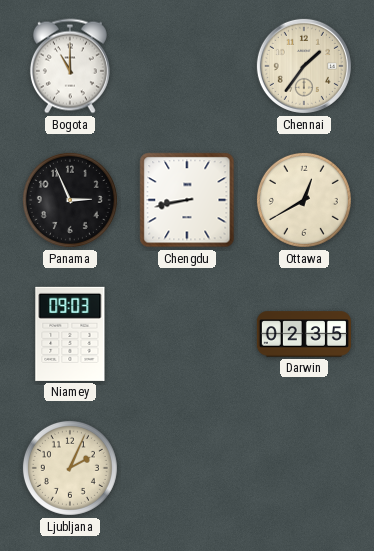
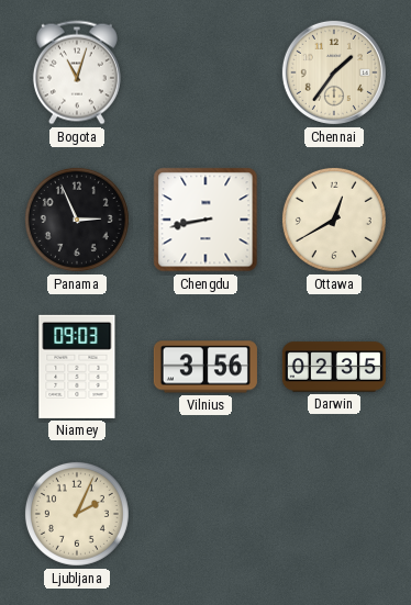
Bogota: 11:00 -> 11:03
Vilnius: none -> 3:56
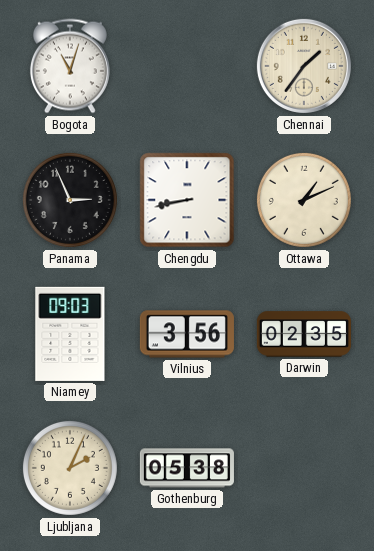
Ottawa: 12:40 -> 1:11
Gothenburg: none -> 05:38
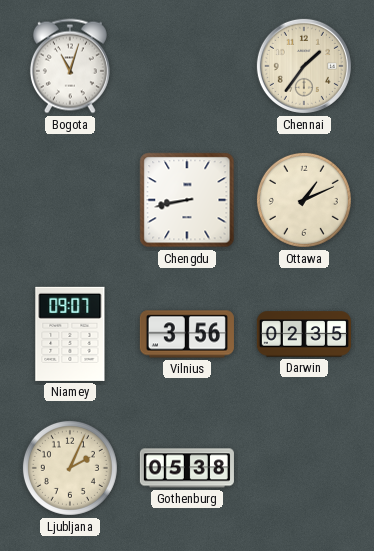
Panama: 2:56 -> none
Niamey: 09:03 -> 09:07
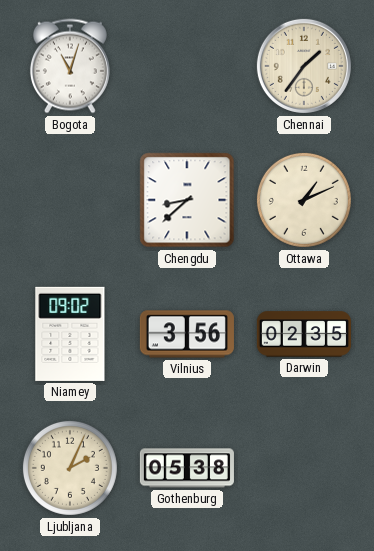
Chengdu: 8:43 -> 8:38
Niamey: 09:07 -> 09:02
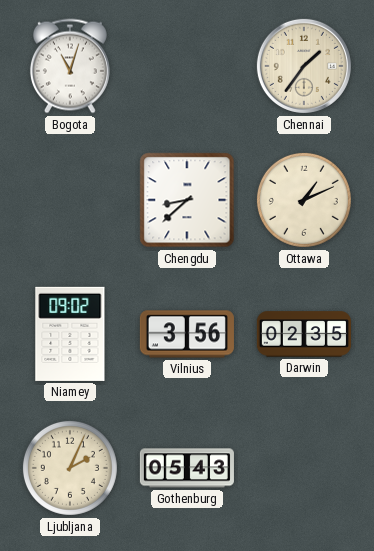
Gothenburg: 05:38 -> 05:43
